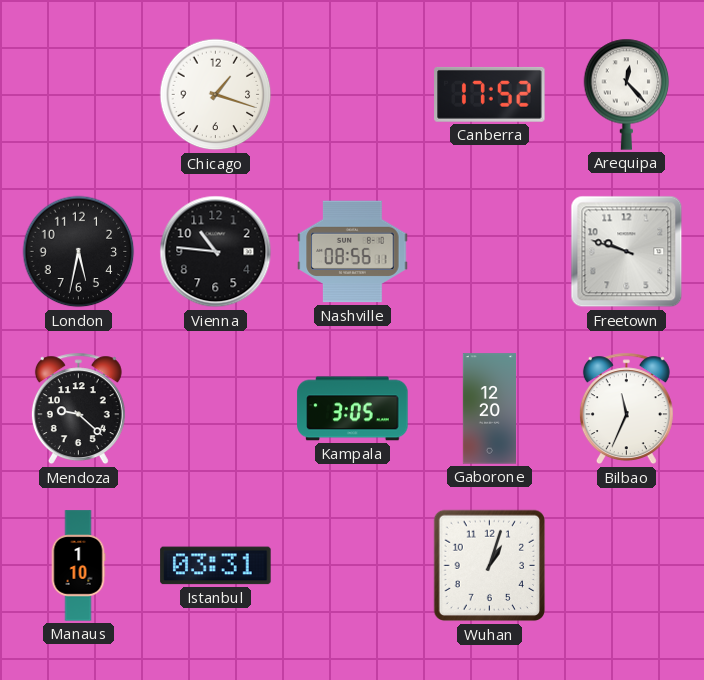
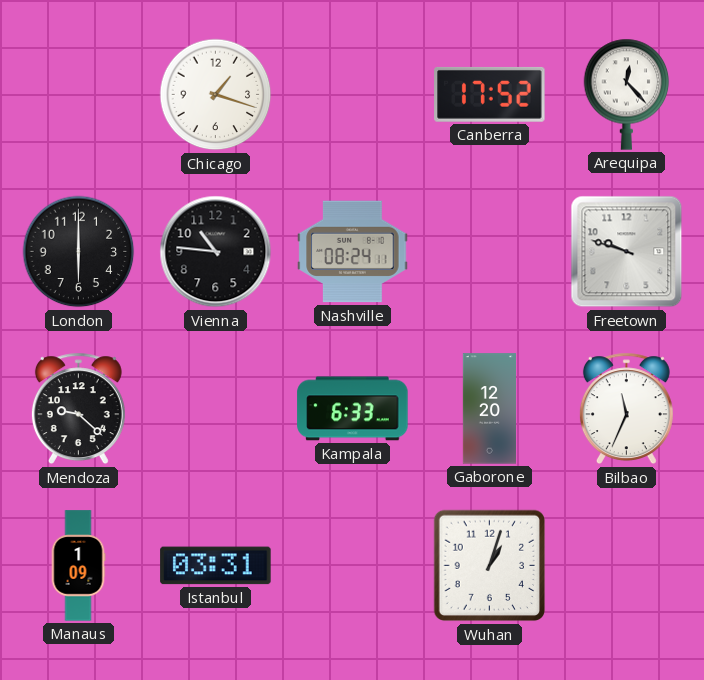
London: 5:32 -> 6:00
Nashville: 08:56 -> 08:24
Kampala: 3:05 -> 6:33
Manaus: 1:10 -> 1:09
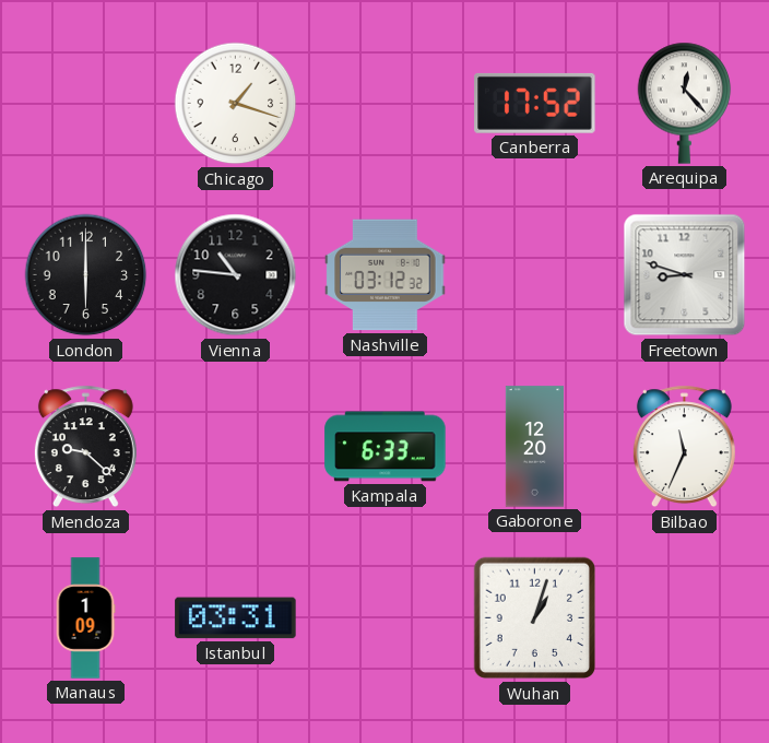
Nashville: 08:24 -> 03:12
Freetown: 9:48 -> 8:48
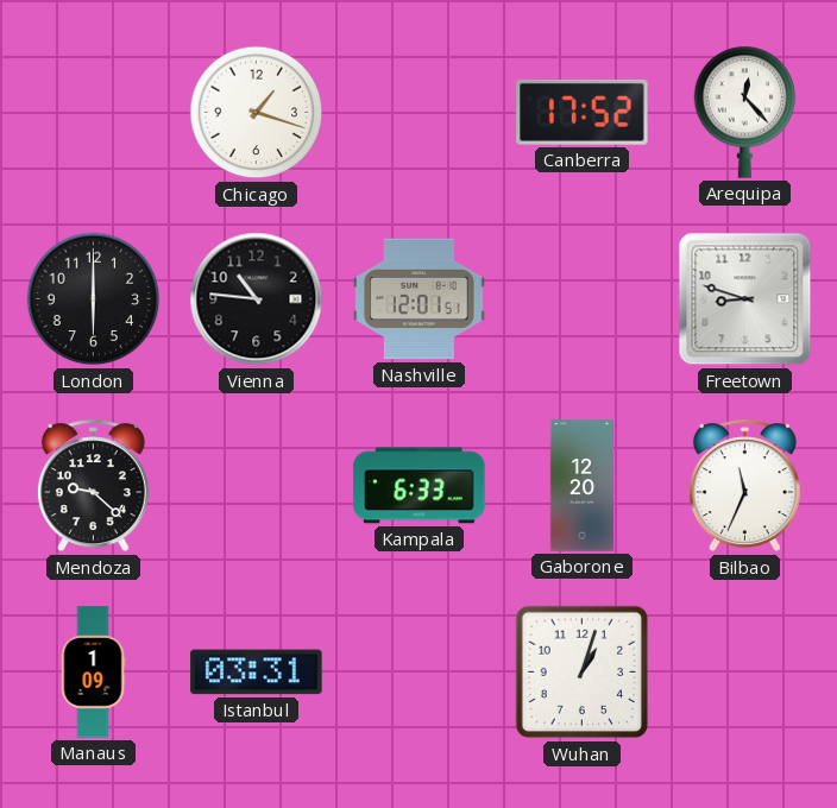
Nashville: 03:12 -> 12:01
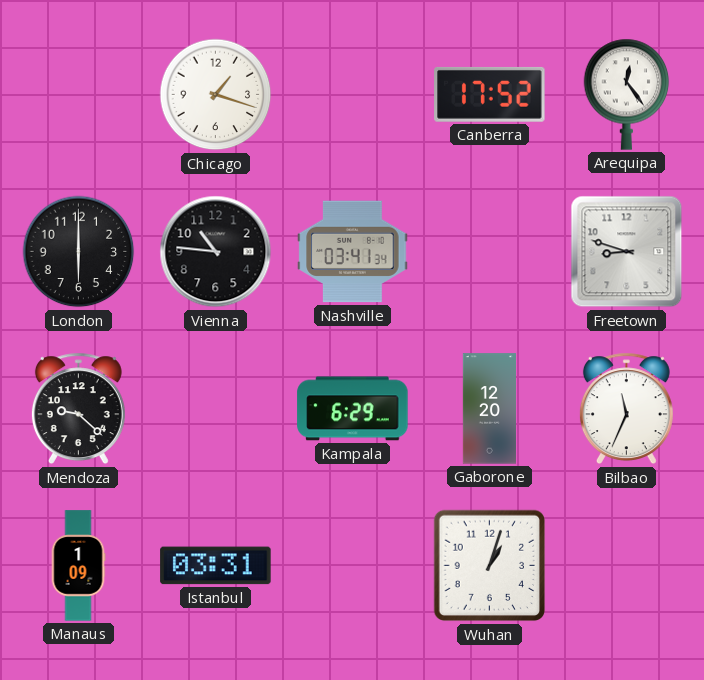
Arequipa: 12:23 -> 12:24
Nashville: 12:01 -> 03:41
Kampala: 6:33 -> 6:29
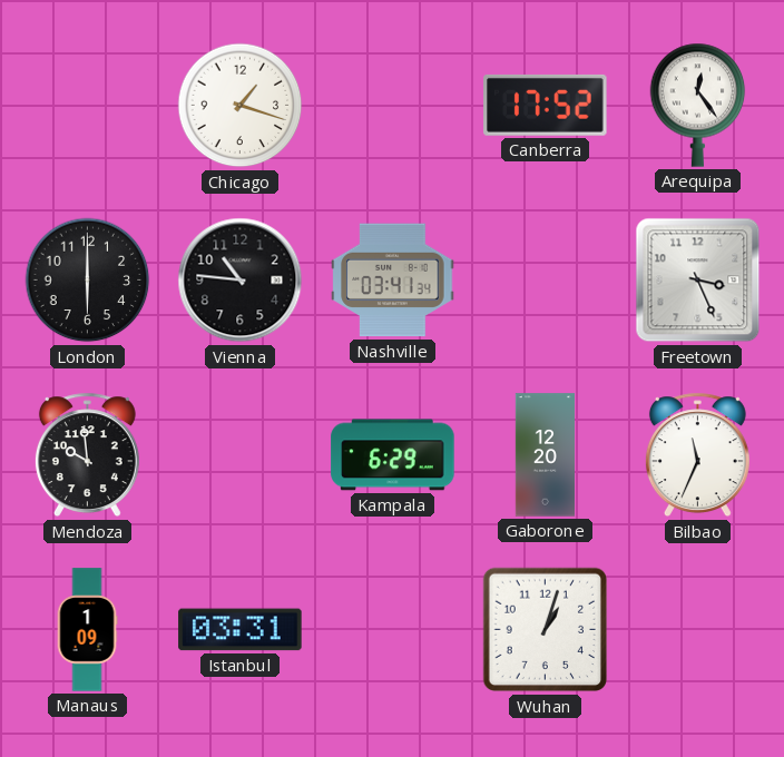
Freetown: 8:48 -> 3:26
Mendoza: 9:22 -> 9:59
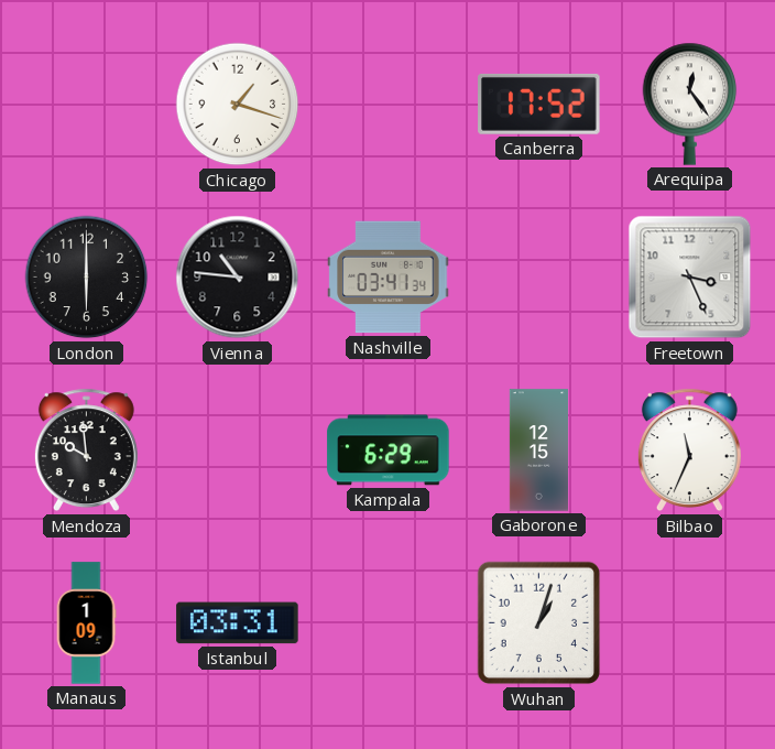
Gaborone: 12:20 -> 12:15
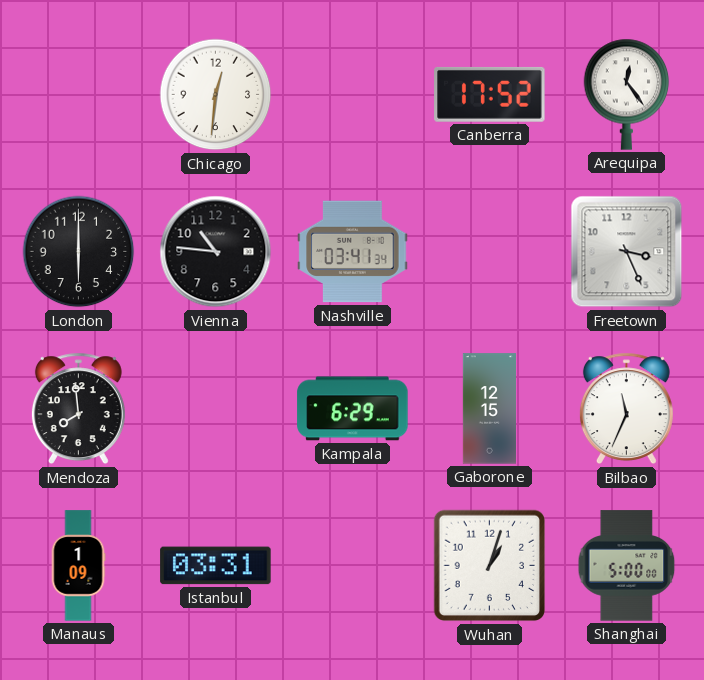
Chicago: 1:18 -> 12:31
Mendoza: 9:59 -> 7:59
Shanghai: none -> 5:00
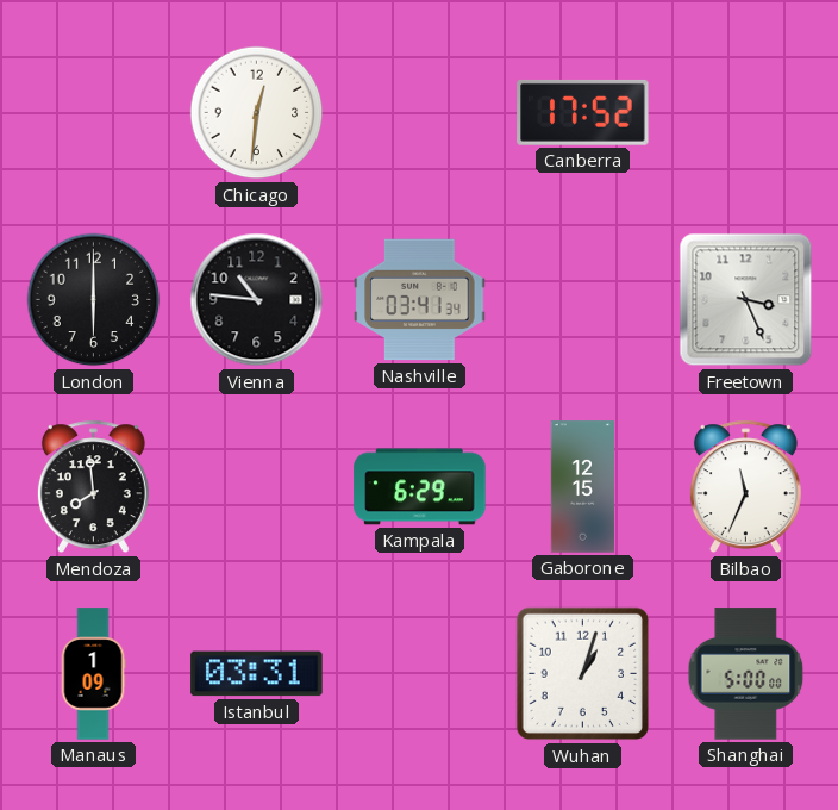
Arequipa: 12:24 -> none
